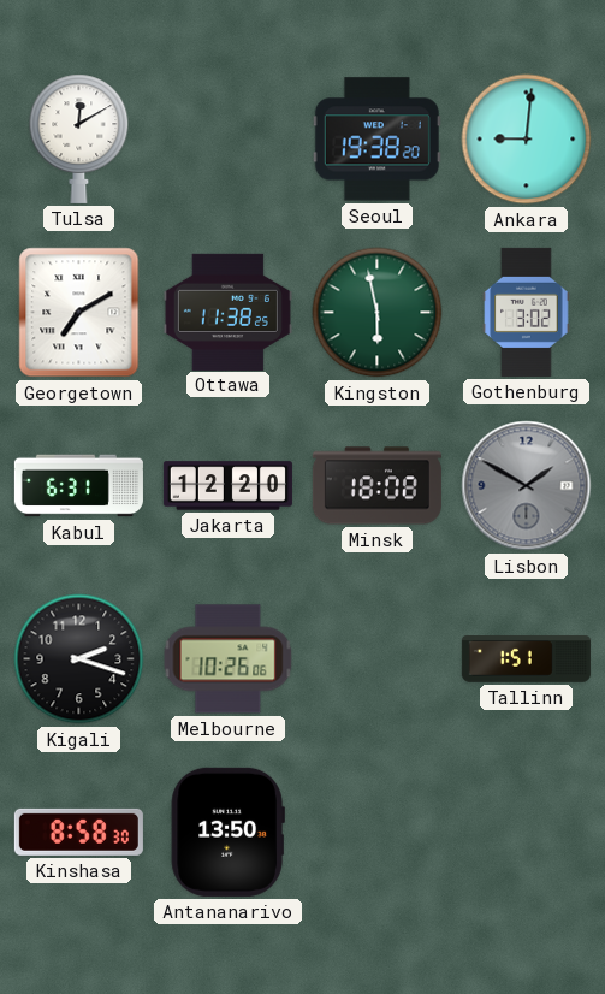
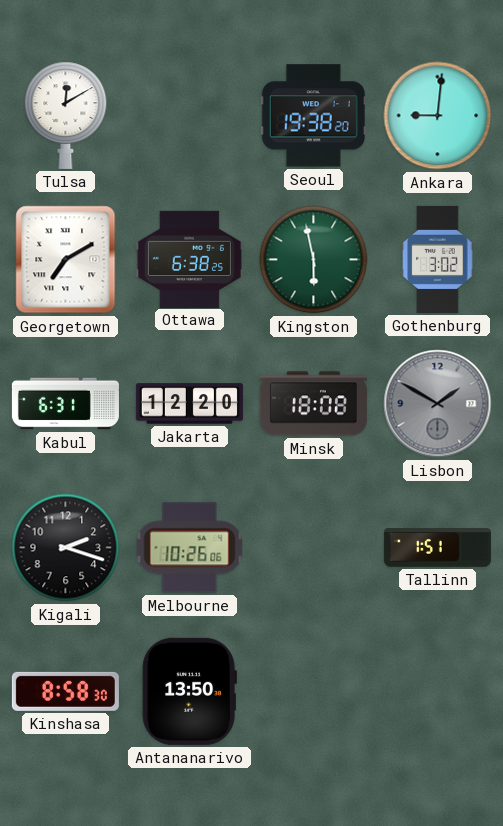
Ottawa: 11:38 -> 6:38
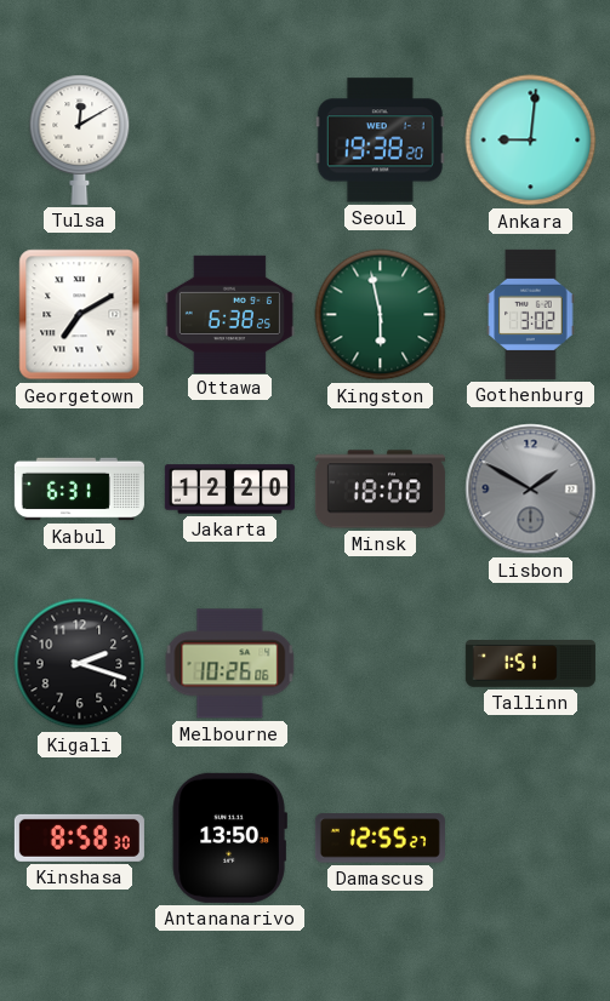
Damascus: none -> 12:55
